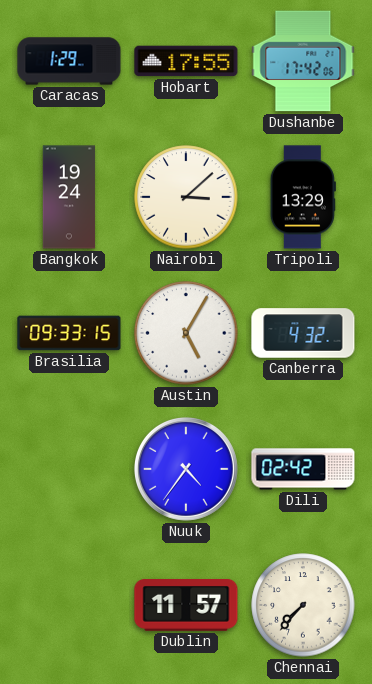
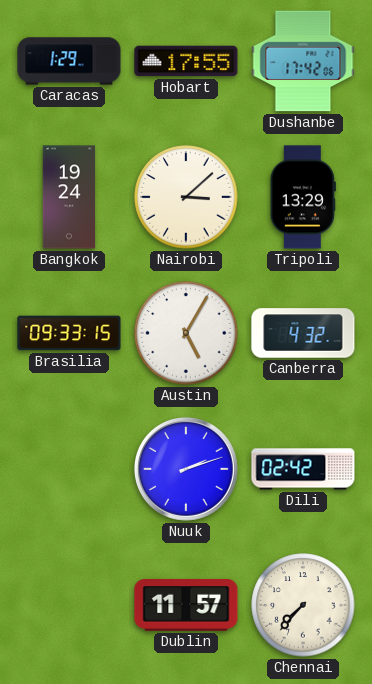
Nuuk: 4:36 -> 2:12
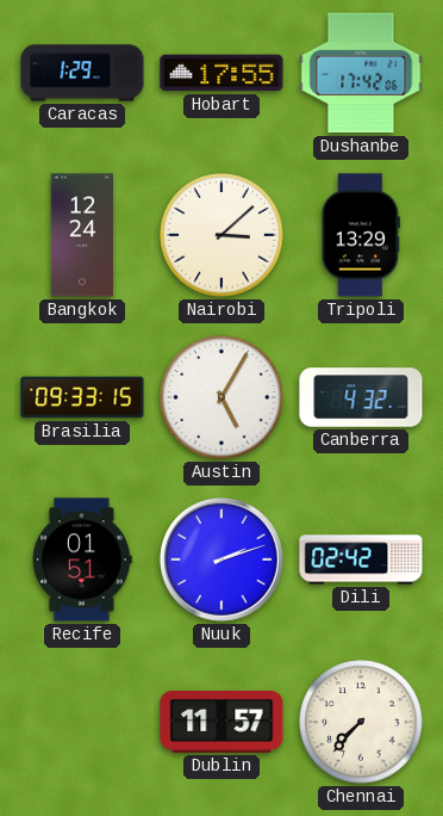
Bangkok: 19:24 -> 12:24
Recife: none -> 01:51
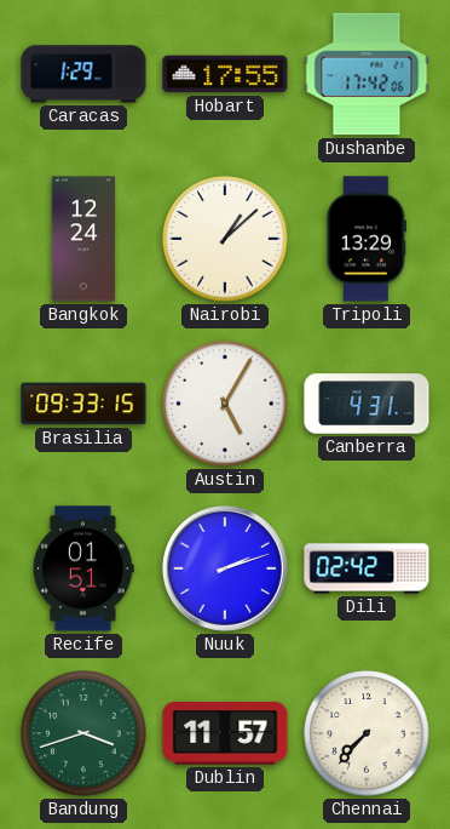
Nairobi: 3:08 -> 1:08
Canberra: 4:32 -> 4:31
Bandung: none -> 3:42
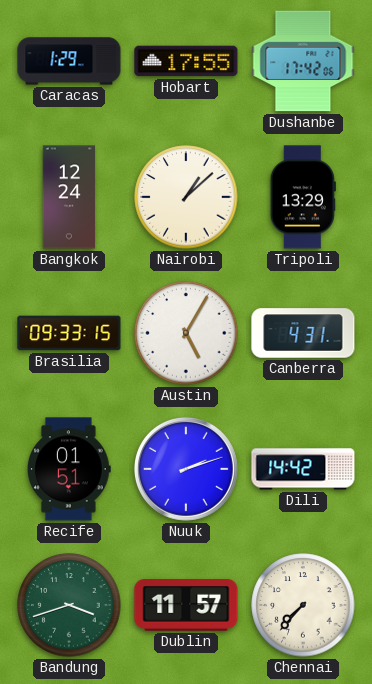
Dili: 02:42 -> 14:42
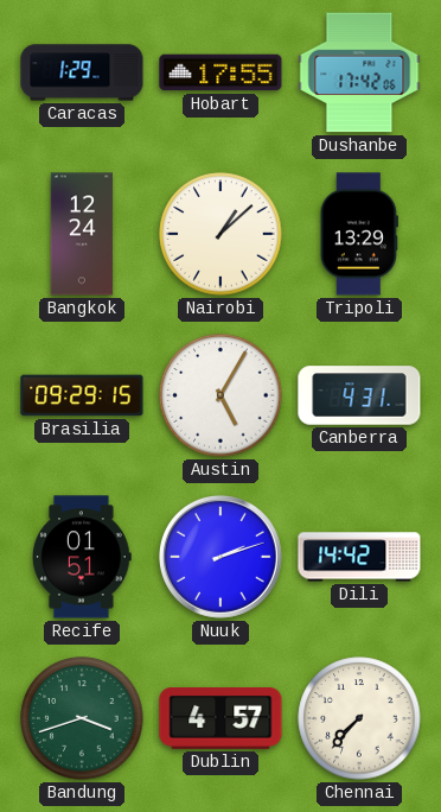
Brasilia: 09:33 -> 09:29
Dublin: 11:57 -> 4:57
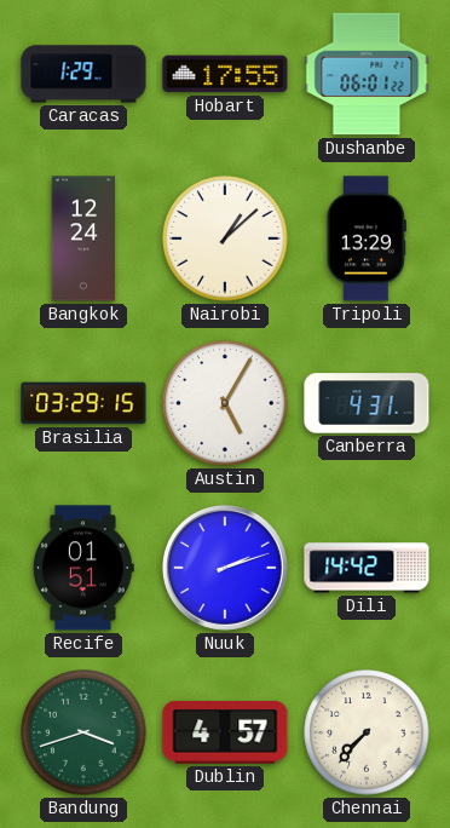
Dushanbe: 17:42 -> 06:01
Brasilia: 09:29 -> 03:29
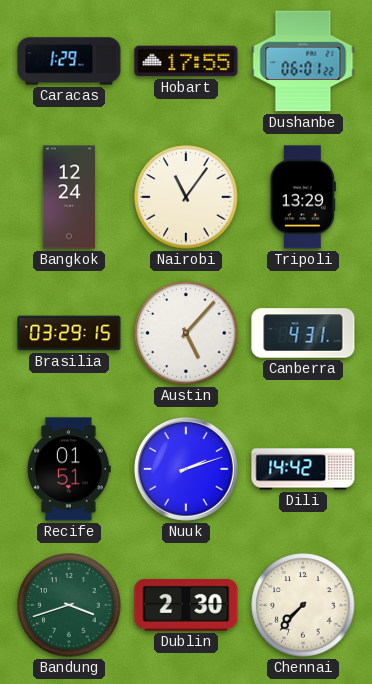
Nairobi: 1:08 -> 11:06
Austin: 5:05 -> 5:07
Dublin: 4:57 -> 2:30
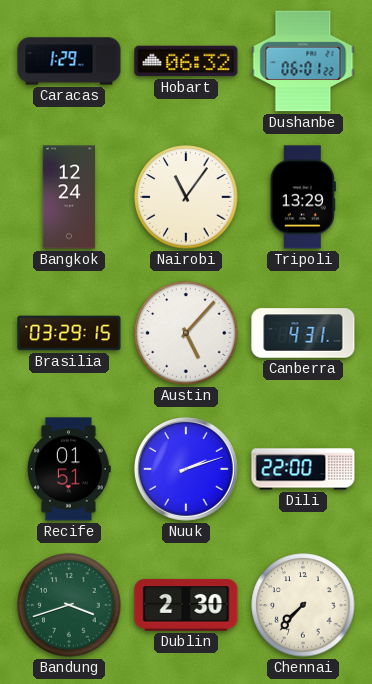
Hobart: 17:55 -> 06:32
Dili: 14:42 -> 22:00
